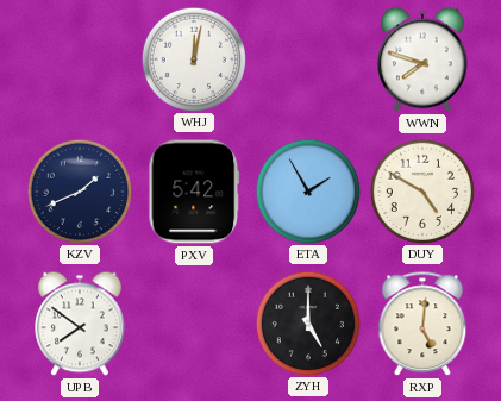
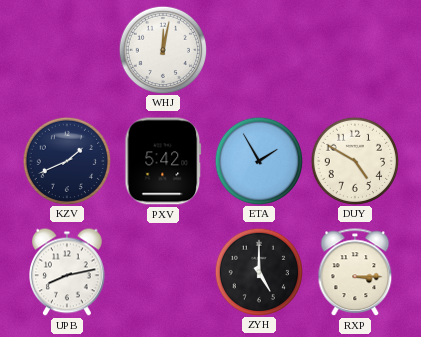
WWN: 7:48 -> none
UPB: 7:51 -> 8:13
RXP: 5:01 -> 3:15
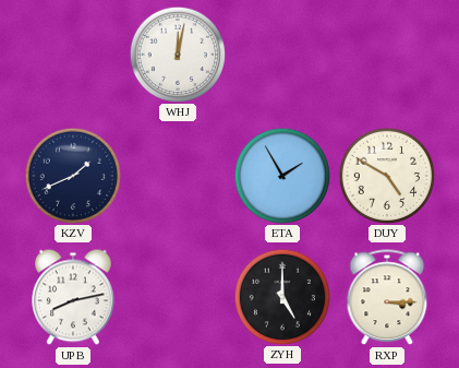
PXV: 5:42 -> none
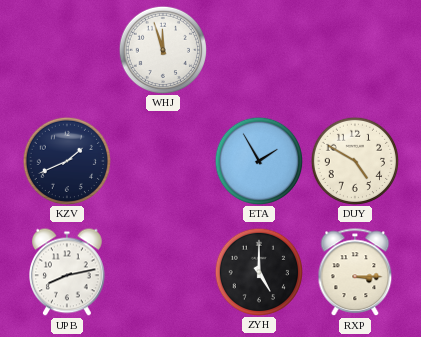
WHJ: 12:02 -> 11:57
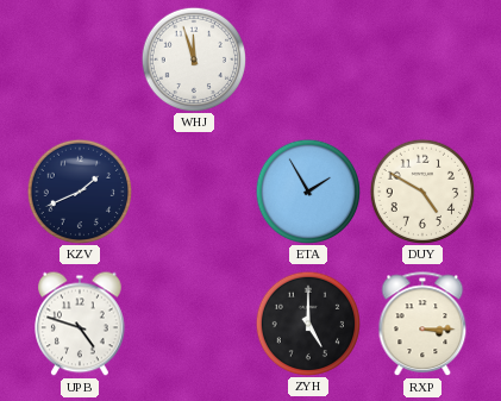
UPB: 8:13 -> 4:48
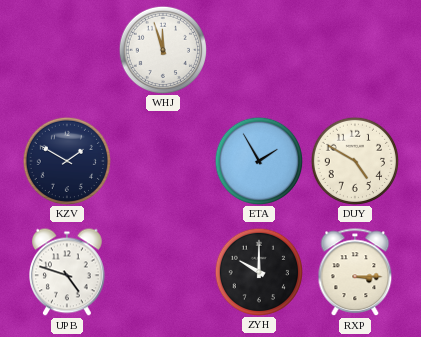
KZV: 1:41 -> 1:50
ZYH: 5:00 -> 10:00
